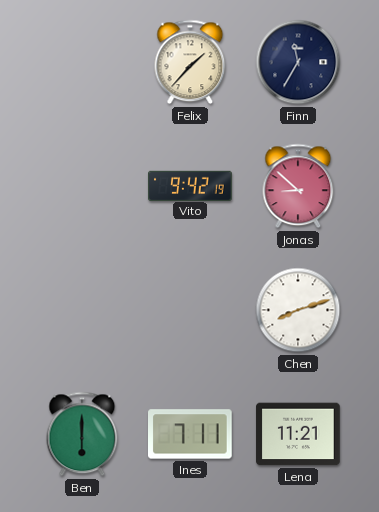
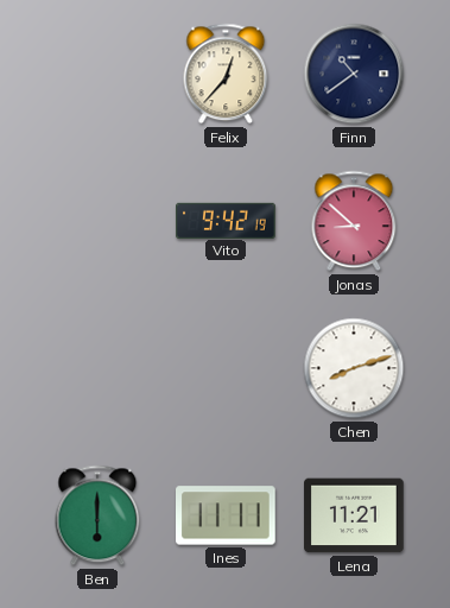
Felix: 1:37 -> 12:37
Finn: 11:35 -> 10:39
Ines: 7:11 -> 11:11
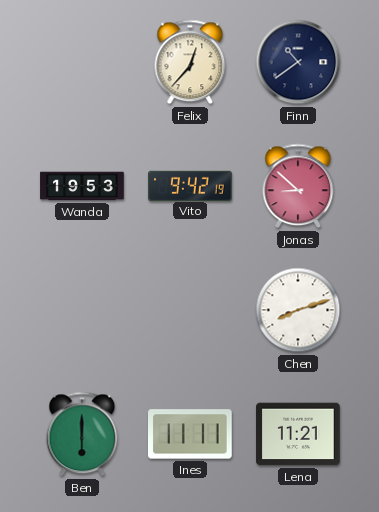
Wanda: none -> 19:53
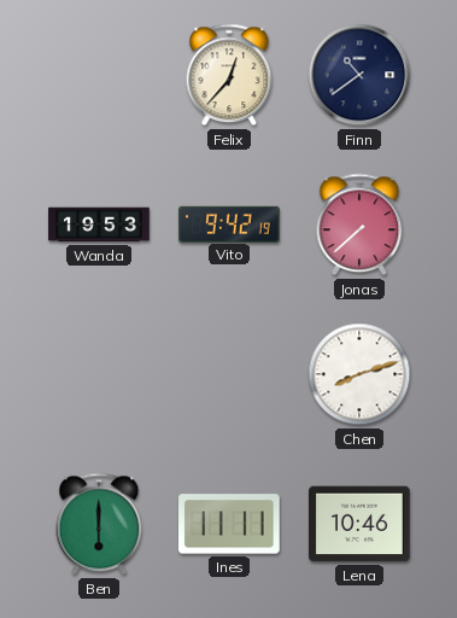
Jonas: 8:52 -> 7:38
Lena: 11:21 -> 10:46
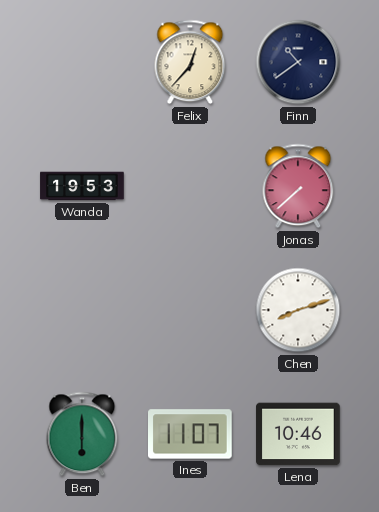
Vito: 9:42 -> none
Ines: 11:11 -> 11:07
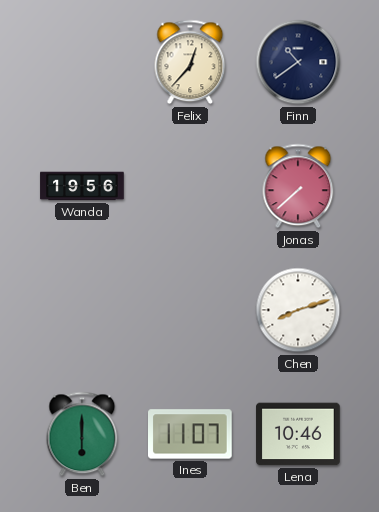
Wanda: 19:53 -> 19:56
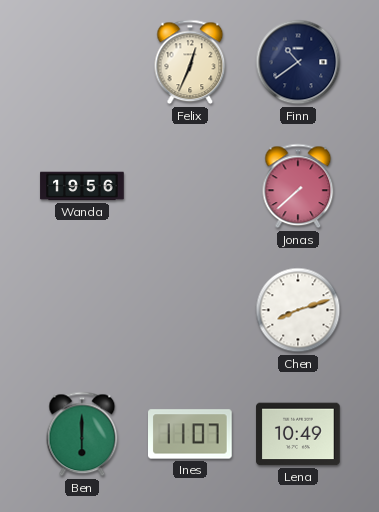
Felix: 12:37 -> 12:34
Lena: 10:46 -> 10:49
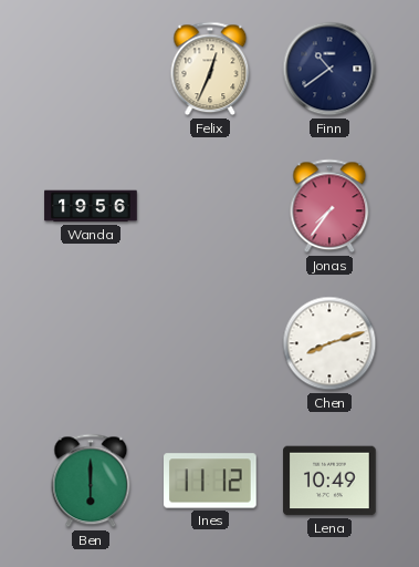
Jonas: 7:38 -> 7:36
Ines: 11:07 -> 11:12
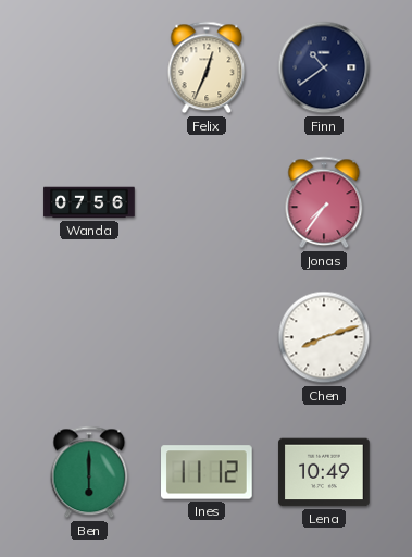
Wanda: 19:56 -> 07:56
